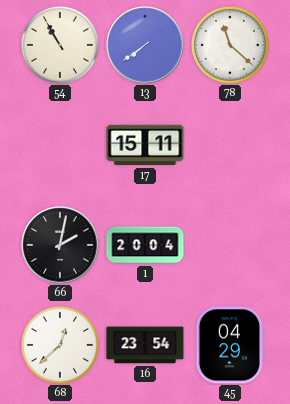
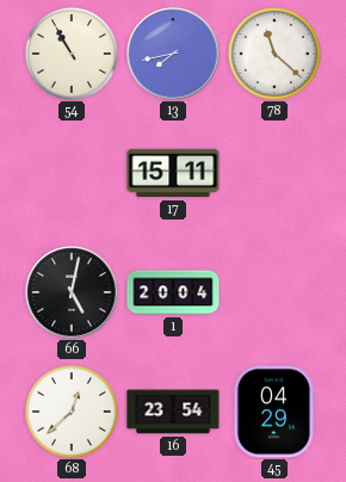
13: 7:39 -> 7:43
66: 2:02 -> 5:02
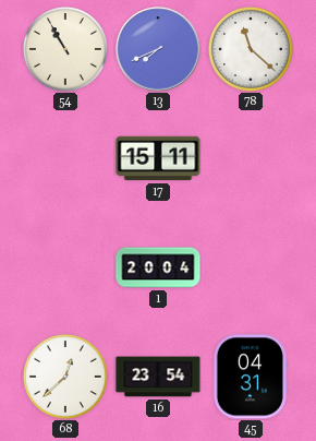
13: 7:43 -> 7:41
66: 5:02 -> none
45: 04:29 -> 04:31
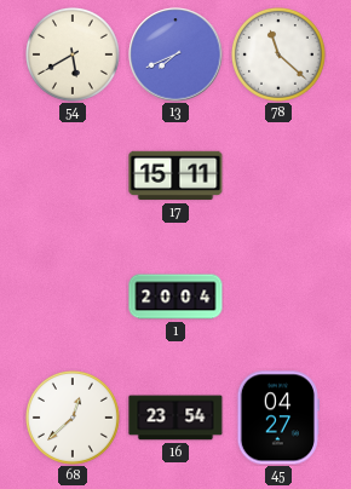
54: 10:55 -> 5:40
45: 04:31 -> 04:27
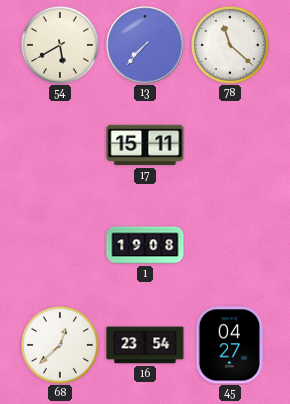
13: 7:41 -> 7:37
1: 20:04 -> 19:08
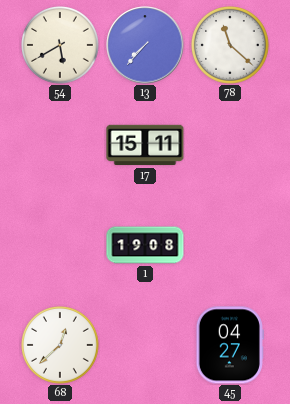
16: 23:54 -> none
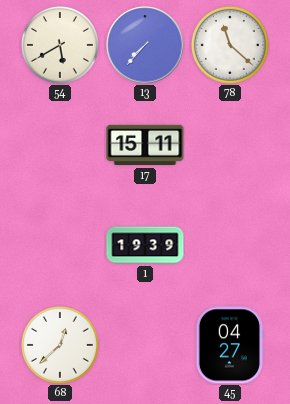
1: 19:08 -> 19:39
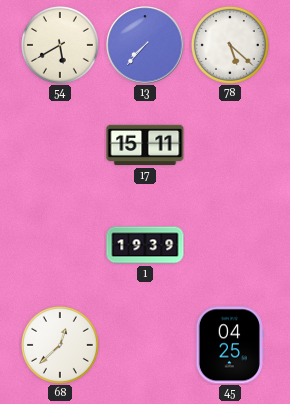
78: 11:22 -> 5:22
45: 04:27 -> 04:25
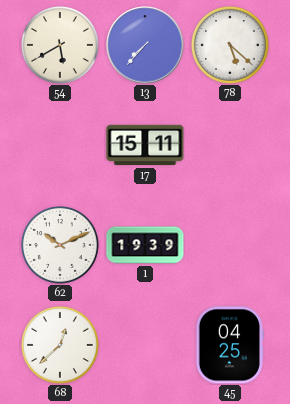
62: none -> 10:11
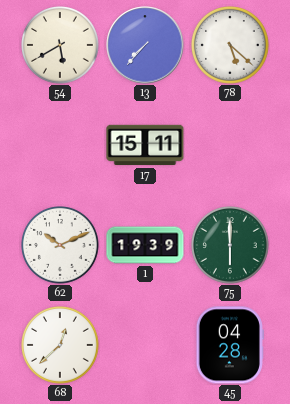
75: none -> 6:00
45: 04:25 -> 04:28
